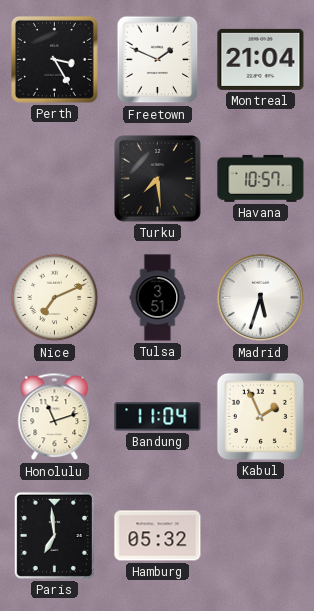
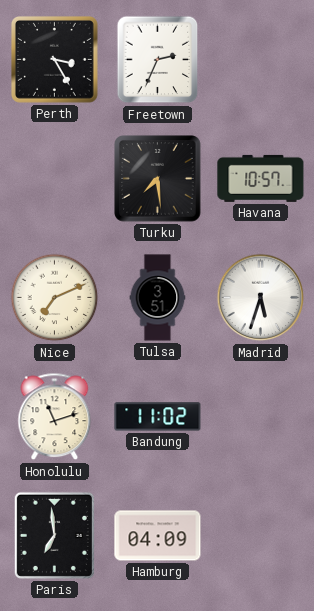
Freetown: 1:49 -> 2:34
Montreal: 21:04 -> none
Bandung: 11:04 -> 11:02
Kabul: 1:56 -> none
Hamburg: 05:32 -> 04:09
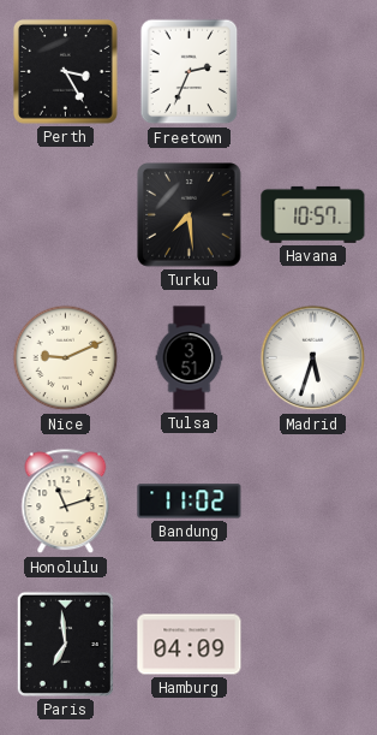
Nice: 7:11 -> 9:11
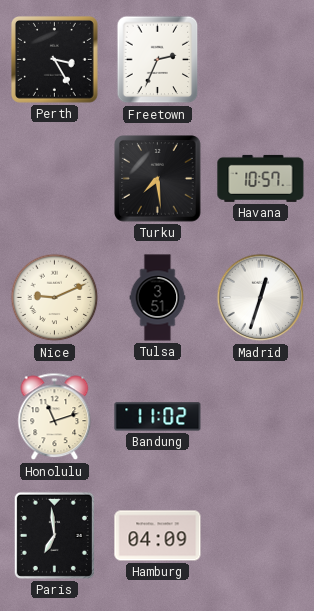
Madrid: 5:33 -> 12:33
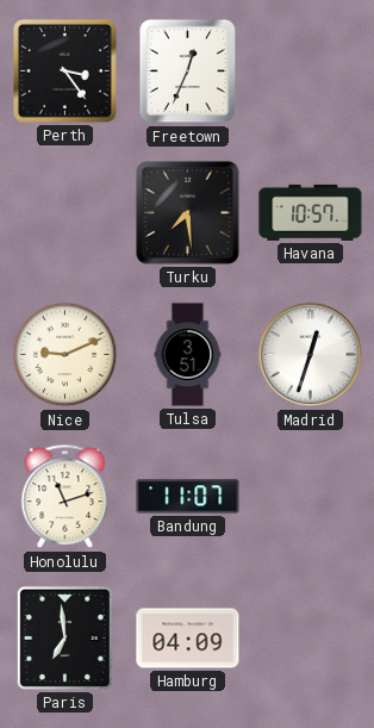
Perth: 3:25 -> 3:24
Freetown: 2:34 -> 12:34
Bandung: 11:02 -> 11:07
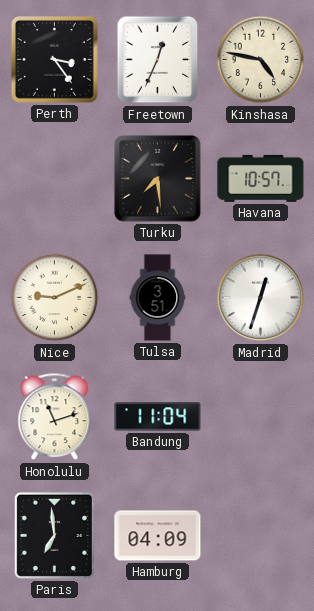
Kinshasa: none -> 4:47
Bandung: 11:07 -> 11:04
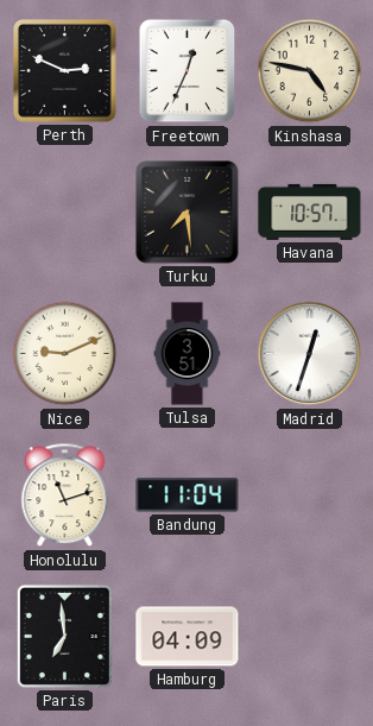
Perth: 3:24 -> 2:49
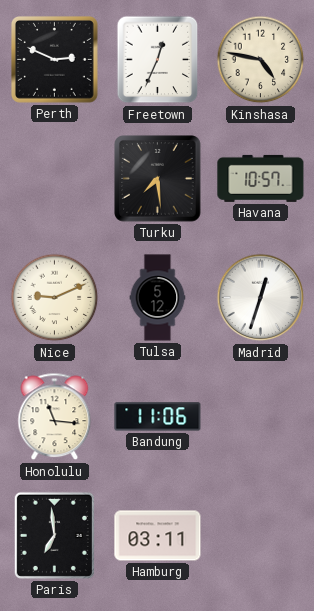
Tulsa: 3:51 -> 5:12
Honolulu: 11:12 -> 11:16
Bandung: 11:04 -> 11:06
Hamburg: 04:09 -> 03:11
